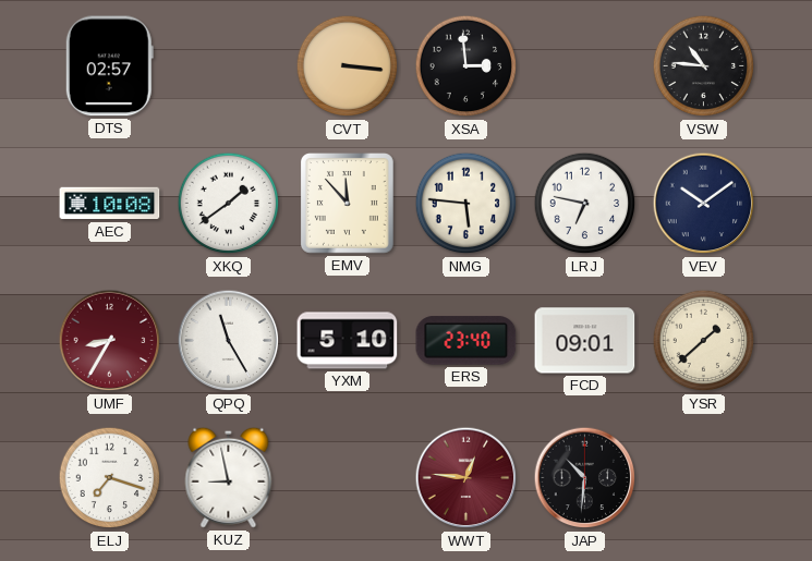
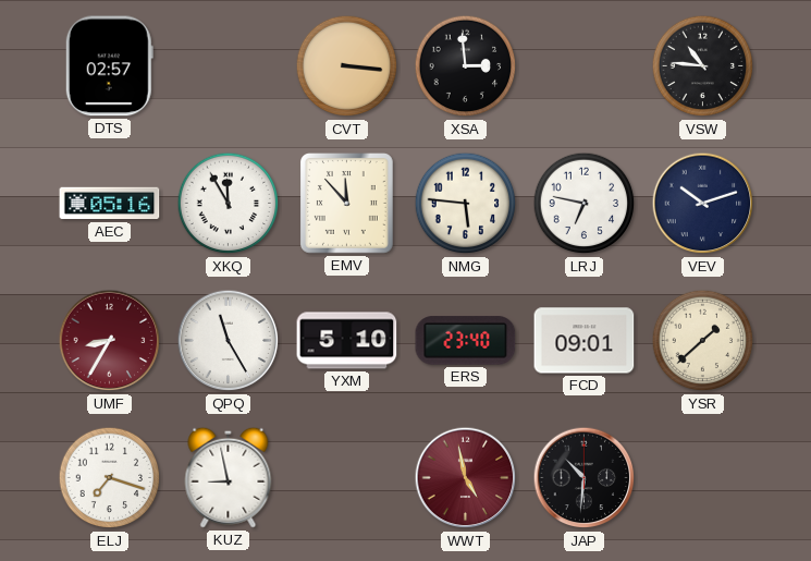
AEC: 10:08 -> 05:16
XKQ: 1:39 -> 11:55
VEV: 10:09 -> 10:12
WWT: 12:46 -> 4:58
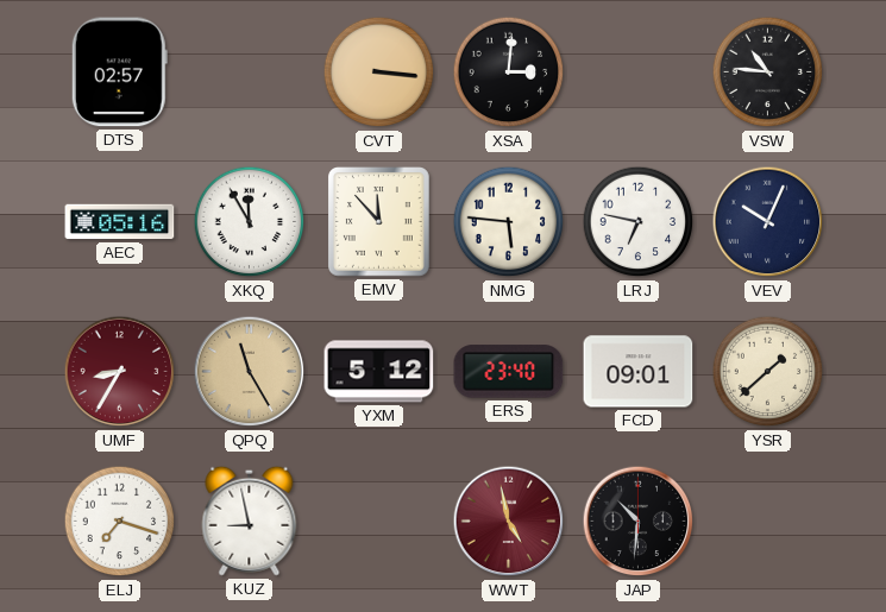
XSA: 2:59 -> 3:01
VEV: 10:12 -> 10:04
QPQ dial: white -> champagne
YXM: 5:10 -> 5:12
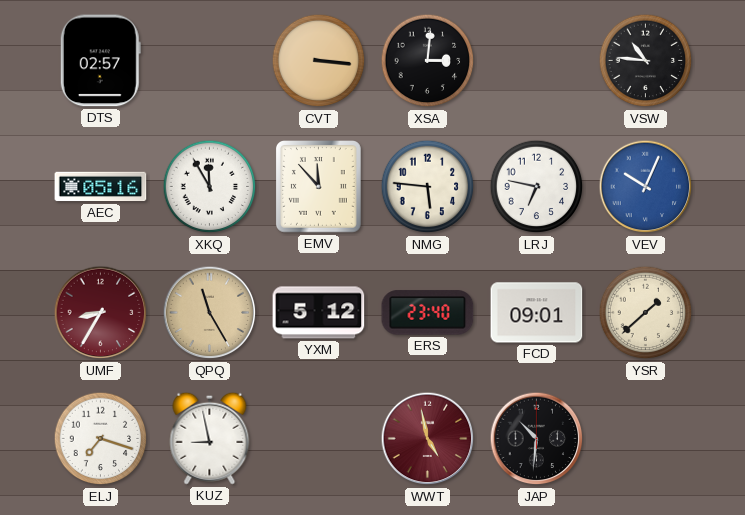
VEV dial: navy -> blue
